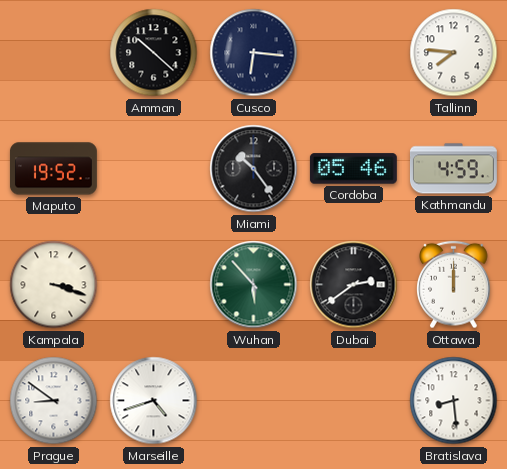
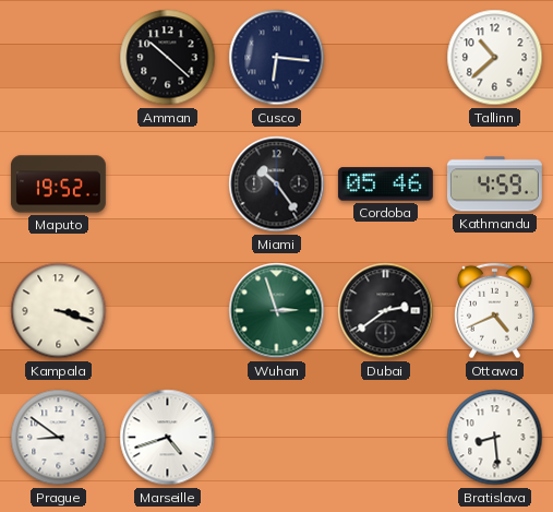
Tallinn: 7:46 -> 10:38
Wuhan: 5:53 -> 2:57
Ottawa: 12:00 -> 4:41
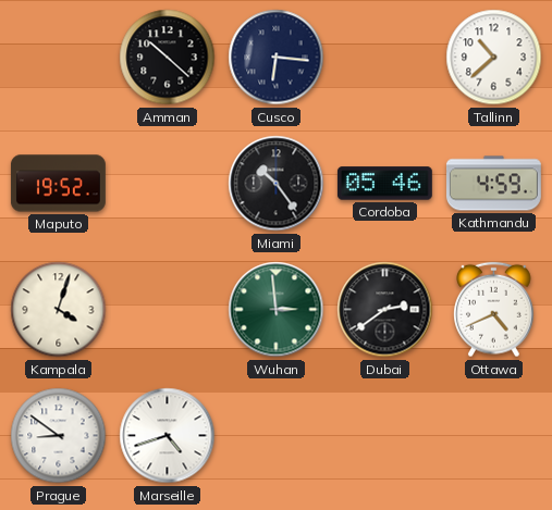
Kampala: 3:18 -> 4:03
Wuhan: 2:57 -> 2:59
Bratislava: 8:29 -> none
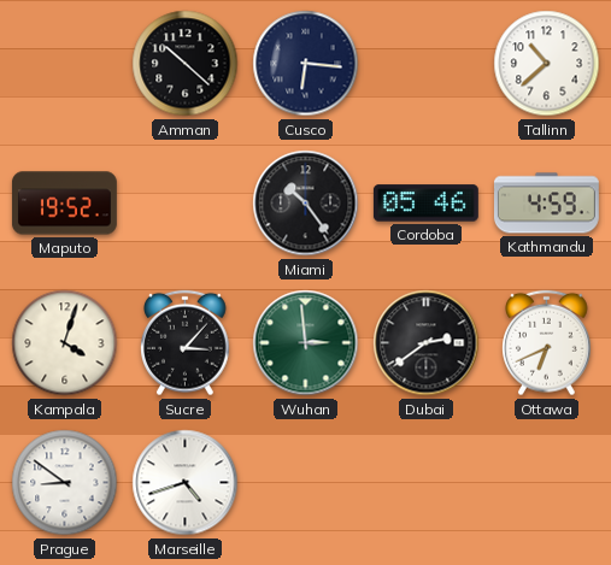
Sucre: none -> 3:07
Ottawa: 4:41 -> 6:41
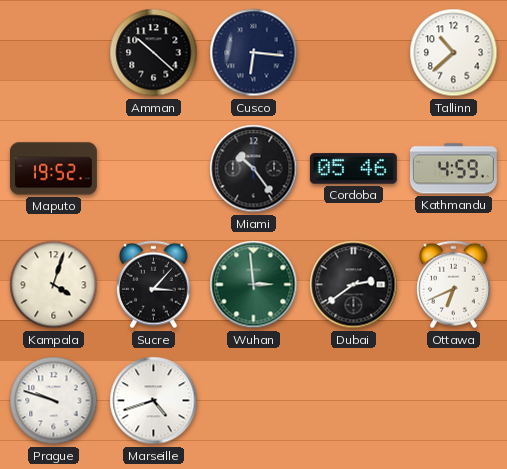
Prague: 8:51 -> 9:48
